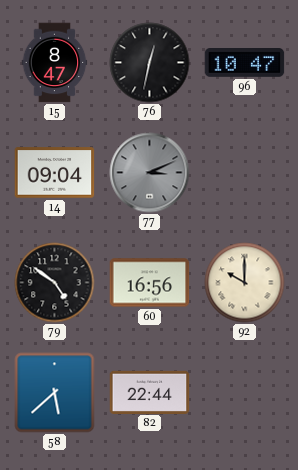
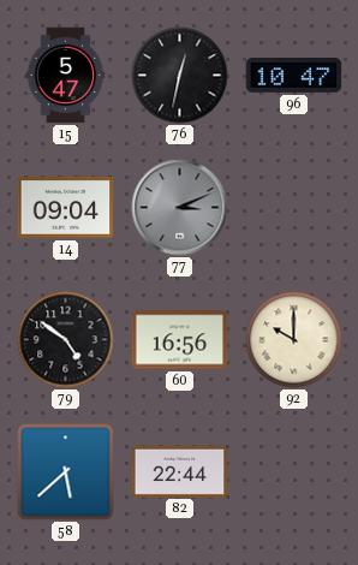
15: 8:47 -> 5:47
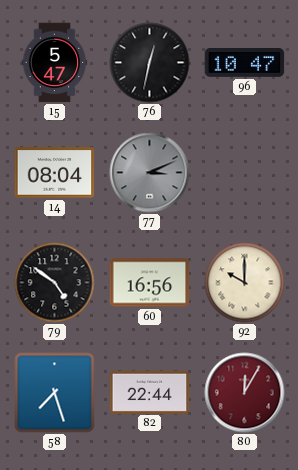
14: 09:04 -> 08:04
58: 5:38 -> 7:27
80: none -> 12:05
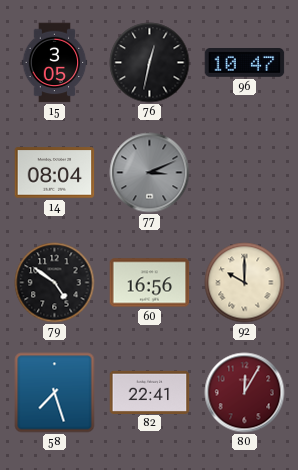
15: 5:47 -> 3:05
82: 22:44 -> 22:41
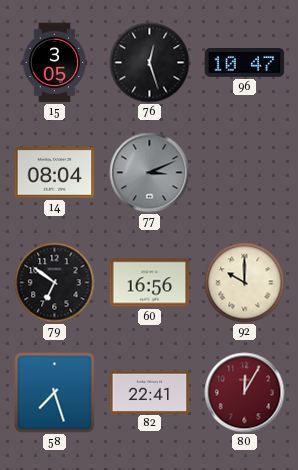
76: 12:32 -> 12:27
79: 4:51 -> 6:51
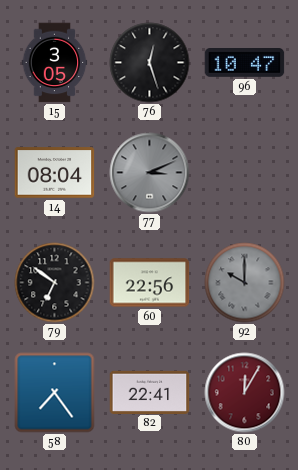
60: 16:56 -> 22:56
92 dial: cream -> grey
58: 7:27 -> 7:24
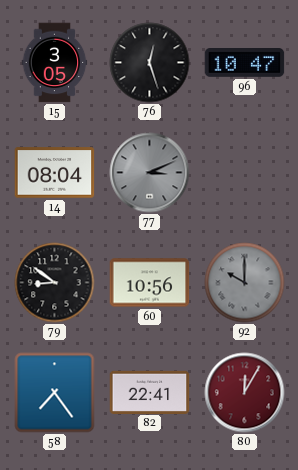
79: 6:51 -> 8:51
60: 22:56 -> 10:56
